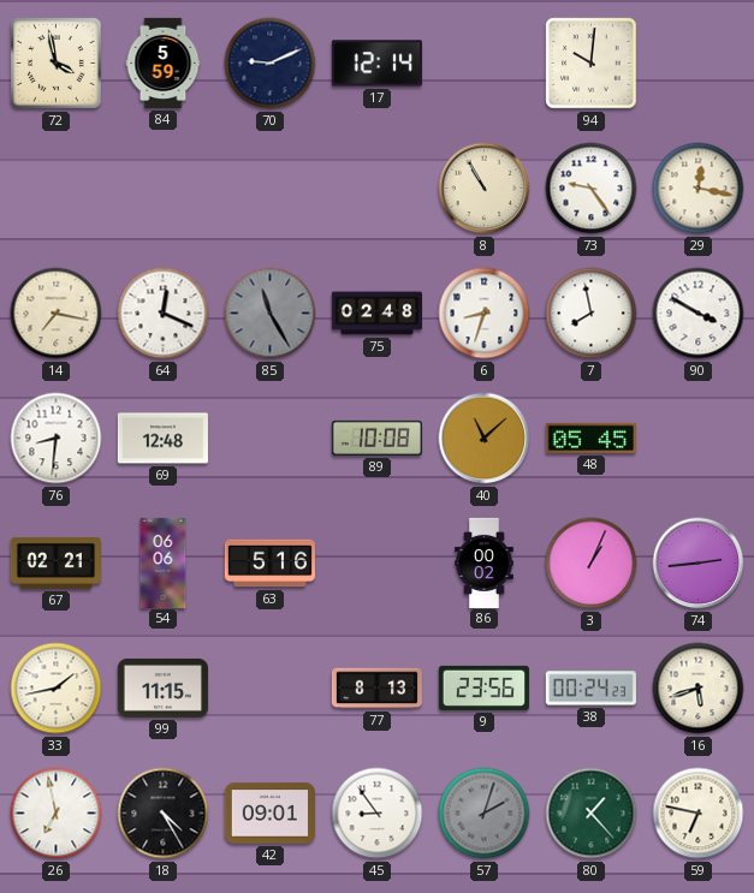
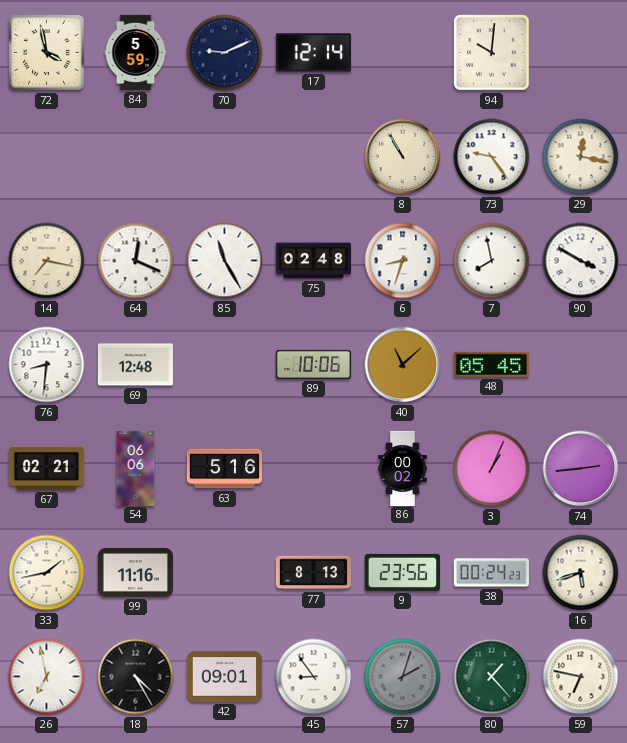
85 dial: grey -> white
89: 10:08 -> 10:06
99: 11:15 -> 11:16
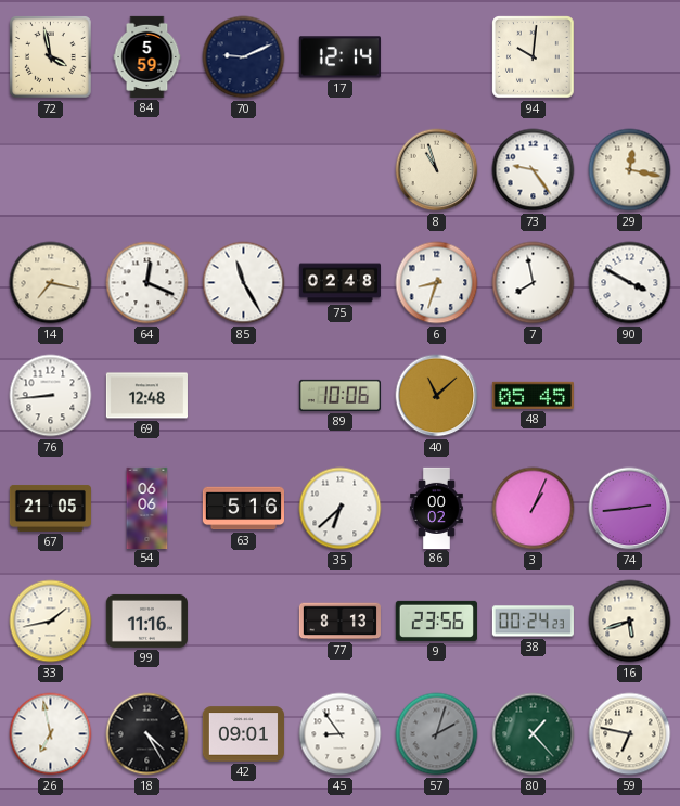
8: 10:55 -> 10:57
76: 8:31 -> 8:44
67: 02:21 -> 21:05
35: none -> 6:38
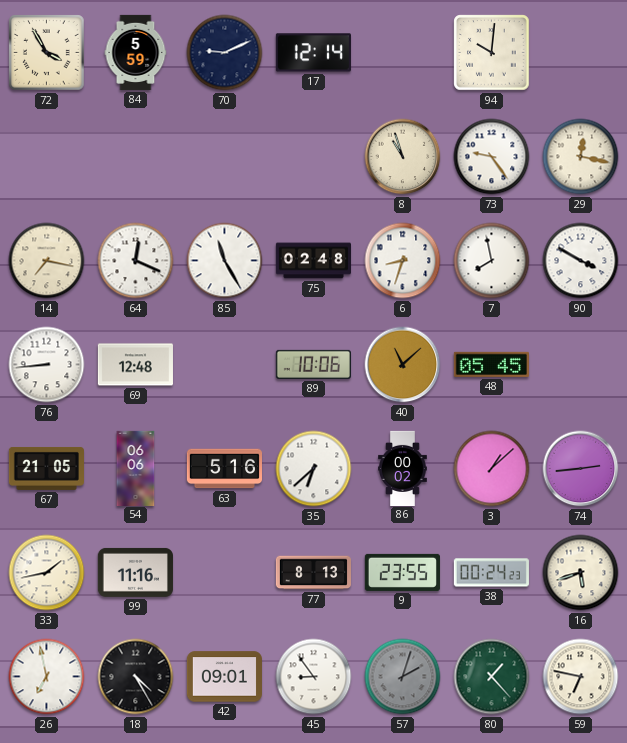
72: 3:58 -> 3:55
3: 1:04 -> 1:08
9: 23:56 -> 23:55
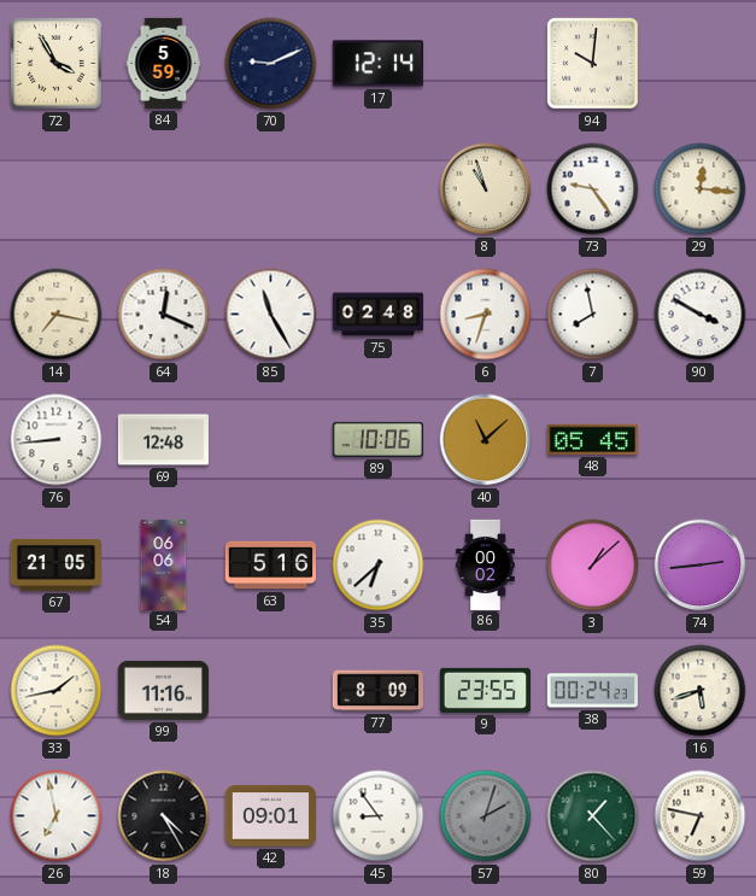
29: 12:17 -> 12:16
77: 8:13 -> 8:09
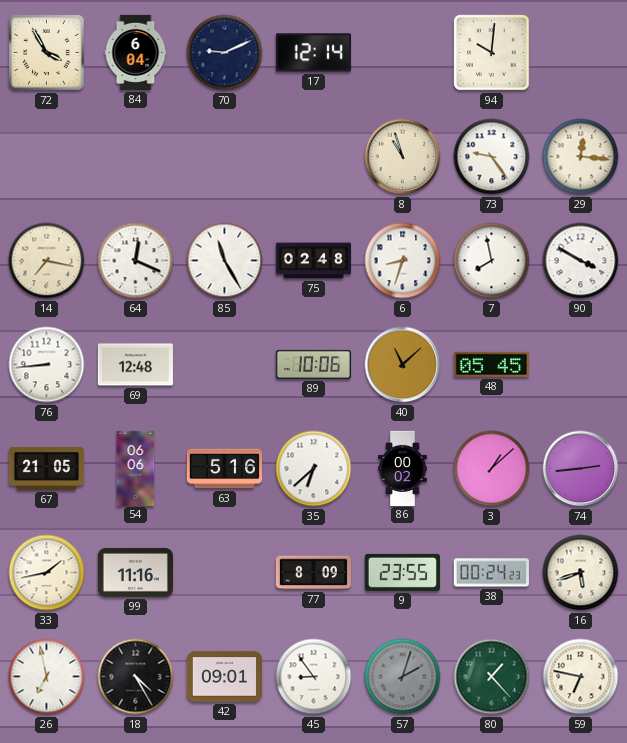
84: 5:59 -> 6:04
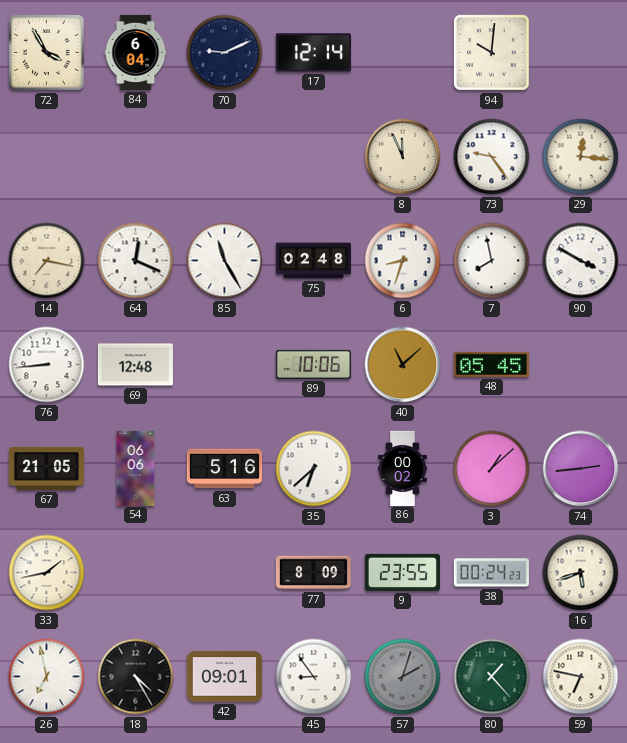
8: 10:57 -> 11:56
99: 11:16 -> none
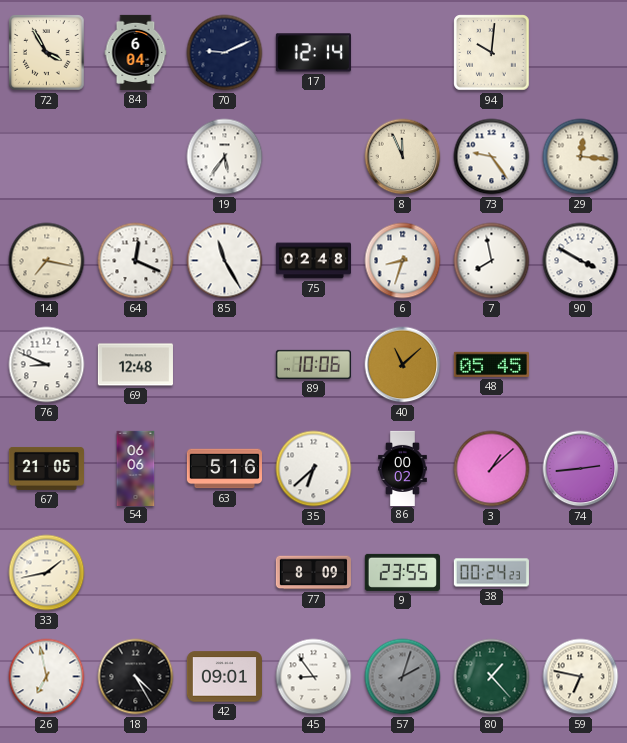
19: none -> 5:36
76: 8:44 -> 8:49
16: 5:42 -> none
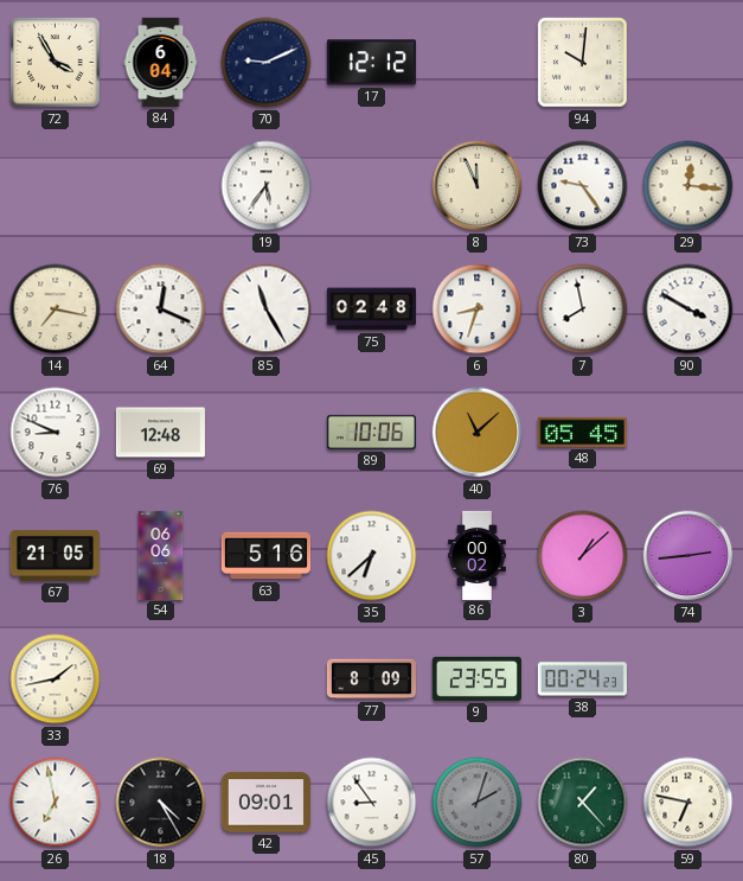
17: 12:14 -> 12:12
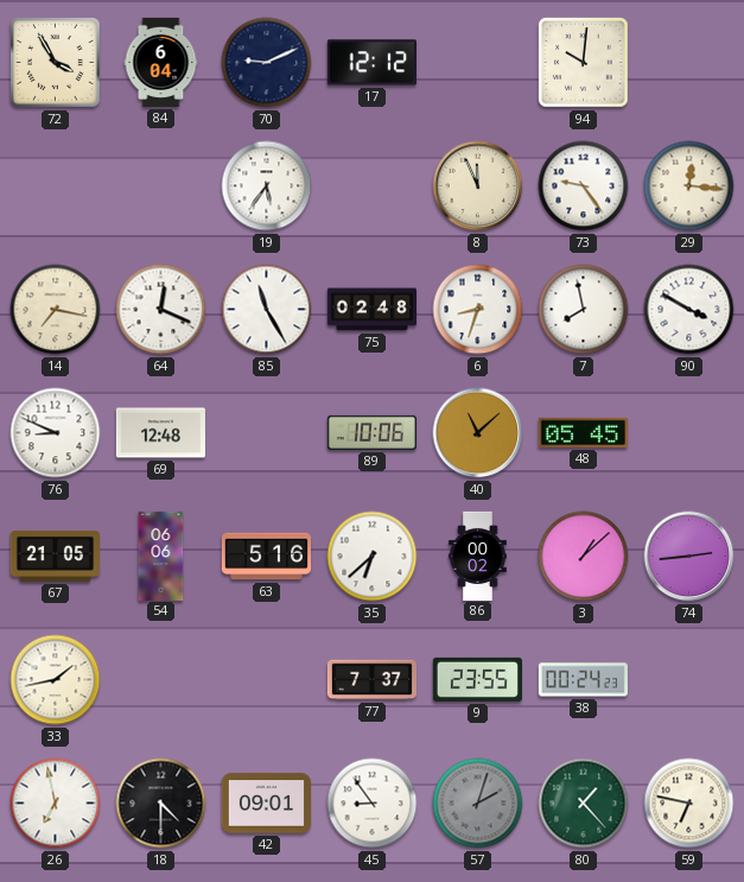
77: 8:09 -> 7:37
18: 4:25 -> 4:30
